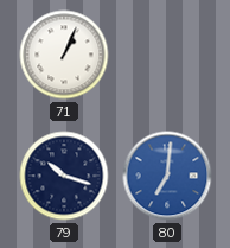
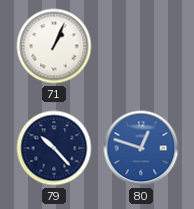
79: 10:18 -> 10:23
80: 7:01 -> 12:48
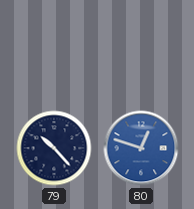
71: 1:04 -> none
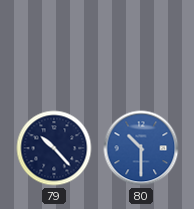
80: 12:48 -> 10:30
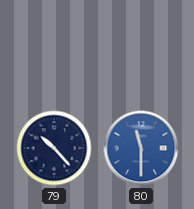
80: 10:30 -> 11:30
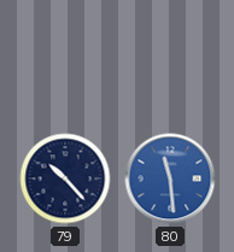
80: 11:30 -> 11:29
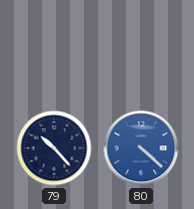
80: 11:29 -> 4:22
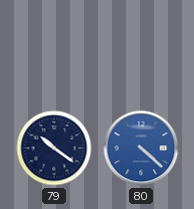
79: 10:23 -> 10:21
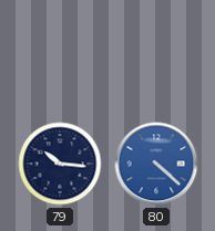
79: 10:21 -> 10:16
